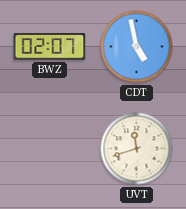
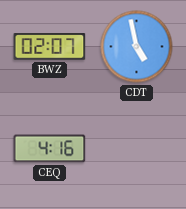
CEQ: none -> 4:16
UVT: 11:42 -> none
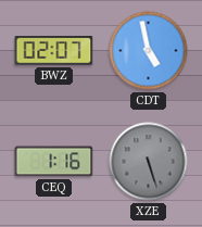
CEQ: 4:16 -> 1:16
XZE: none -> 5:27
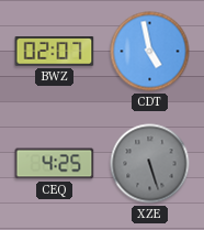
CEQ: 1:16 -> 4:25
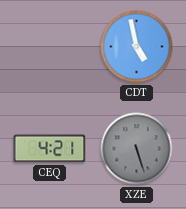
BWZ: 02:07 -> none
CEQ: 4:25 -> 4:21
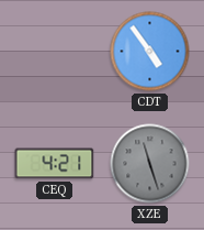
CDT: 4:58 -> 4:54
XZE: 5:27 -> 11:27
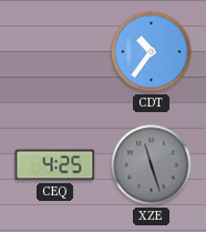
CDT: 4:54 -> 10:36
CEQ: 4:21 -> 4:25
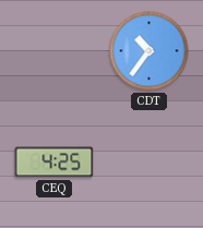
XZE: 11:27 -> none
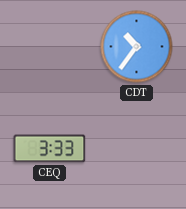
CEQ: 4:25 -> 3:33
